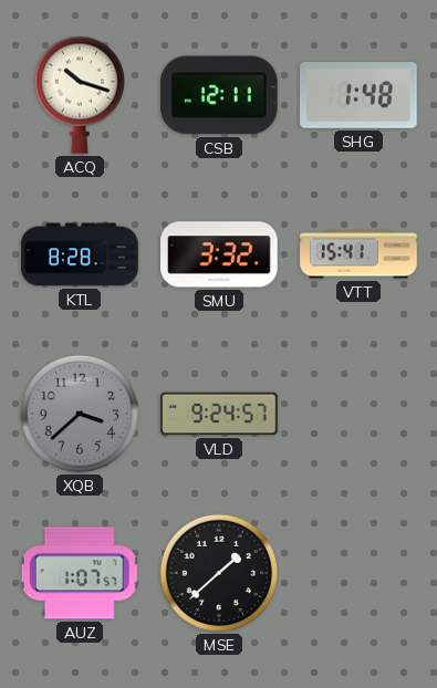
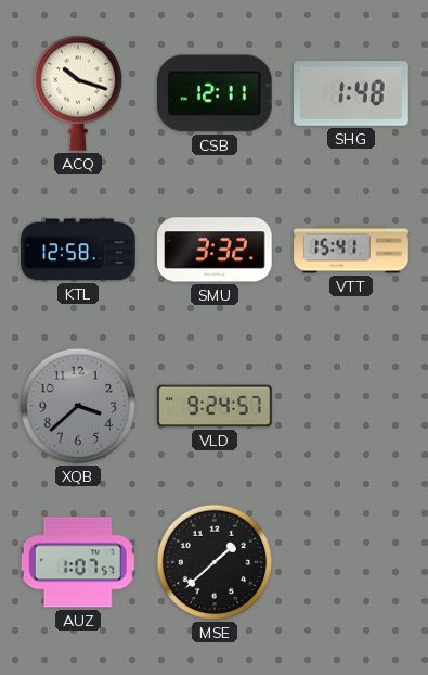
KTL: 8:28 -> 12:58
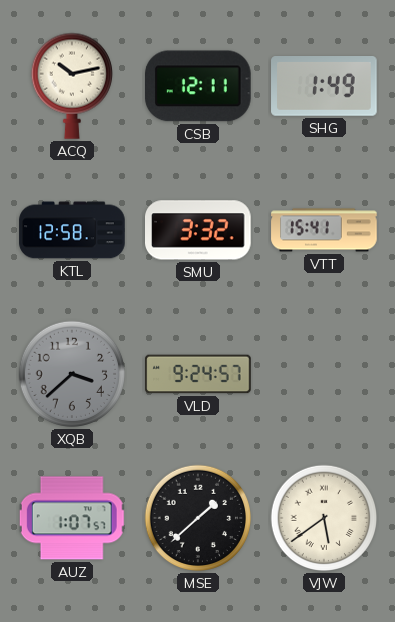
ACQ: 10:18 -> 10:13
SHG: 1:48 -> 1:49
VJW: none -> 5:39
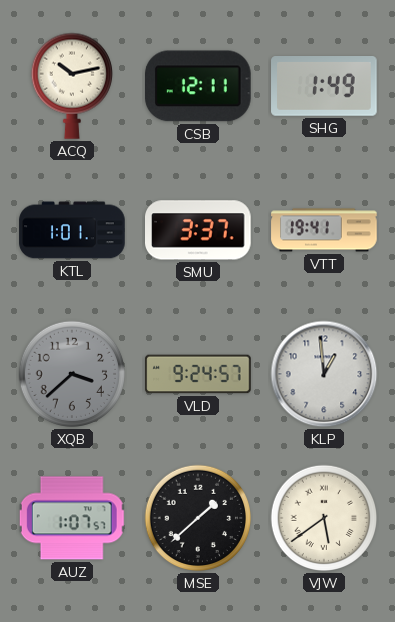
KTL: 12:58 -> 1:01
SMU: 3:32 -> 3:37
VTT: 15:41 -> 19:41
KLP: none -> 12:59
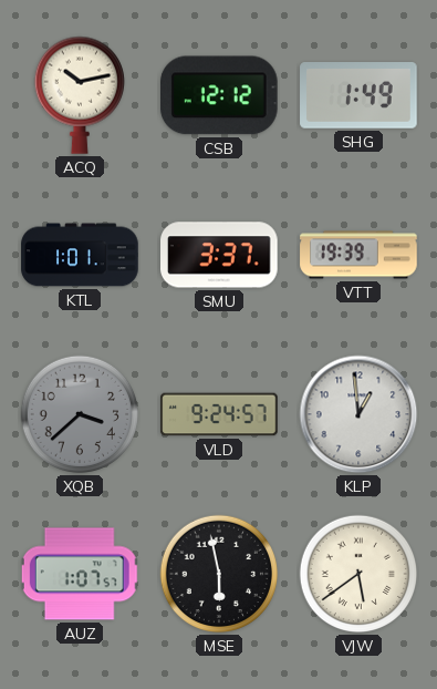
CSB: 12:11 -> 12:12
VTT: 19:41 -> 19:39
MSE: 1:38 -> 5:58
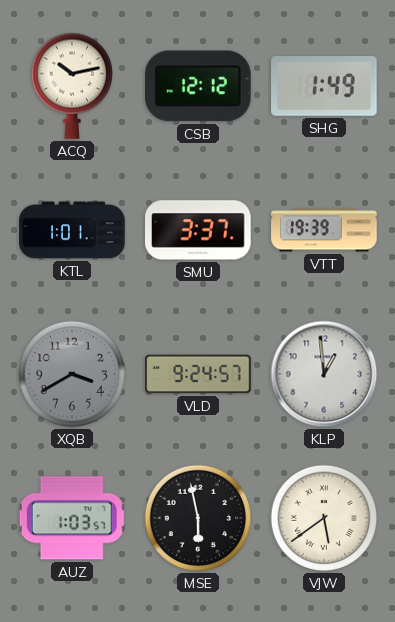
XQB: 3:38 -> 3:40
AUZ: 1:07 -> 1:03
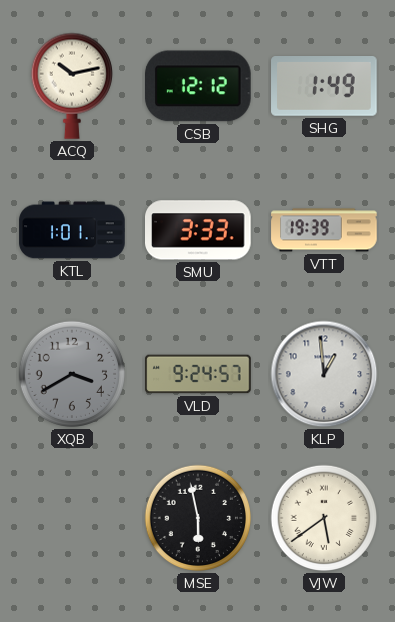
SMU: 3:37 -> 3:33
AUZ: 1:03 -> none
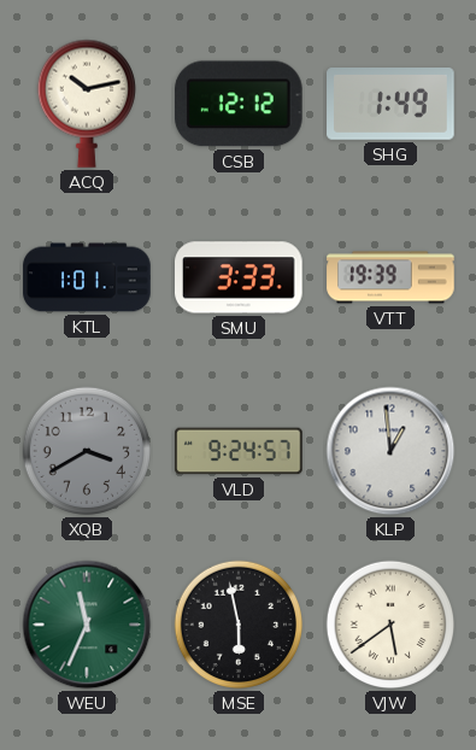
WEU: none -> 11:34
